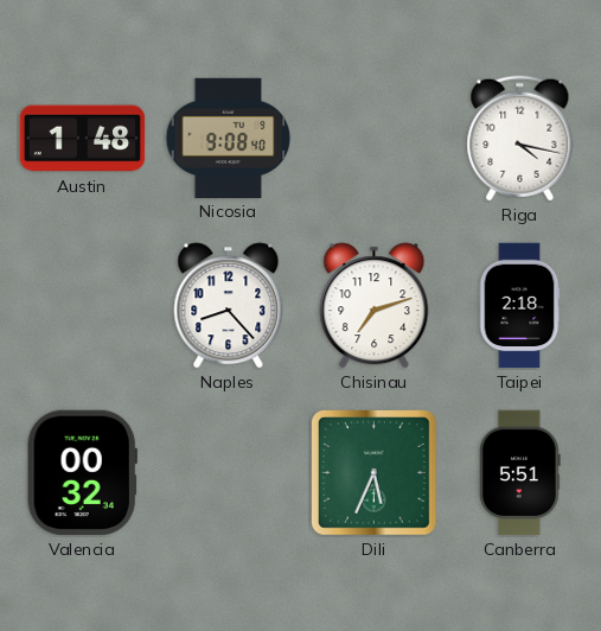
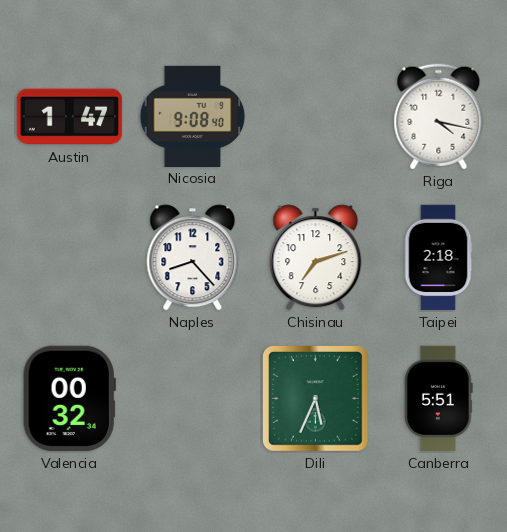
Austin: 1:48 -> 1:47
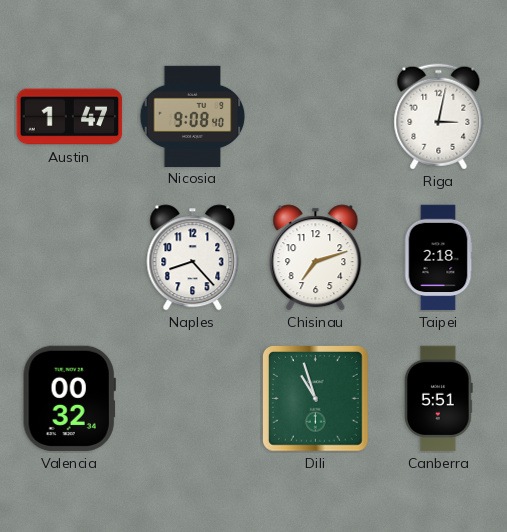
Riga: 4:17 -> 3:02
Dili: 5:34 -> 10:57
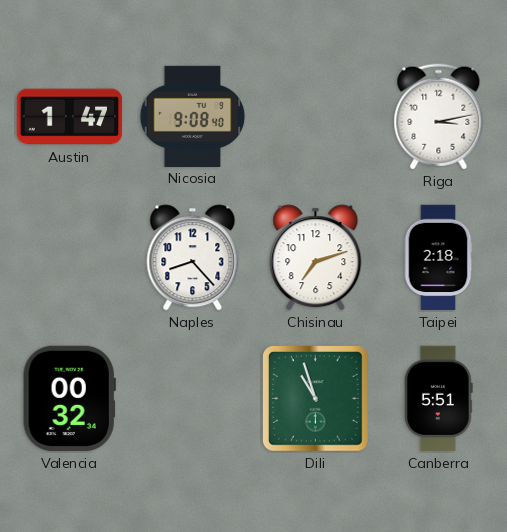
Riga: 3:02 -> 3:13
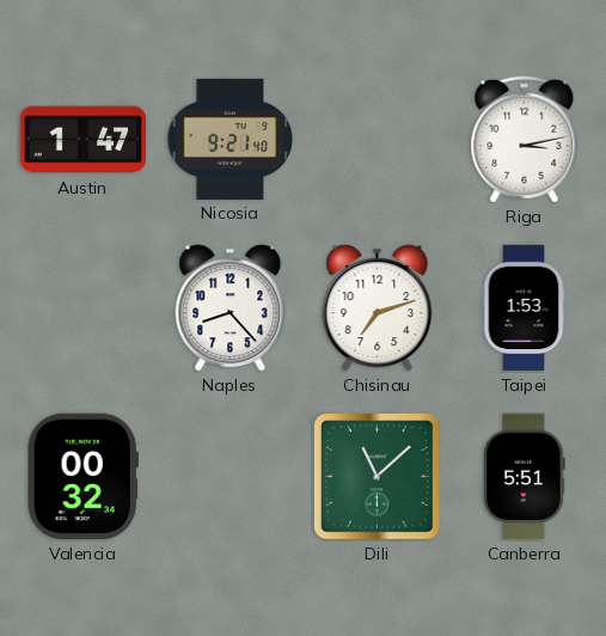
Nicosia: 9:08 -> 9:21
Taipei: 2:18 -> 1:53
Dili: 10:57 -> 11:08
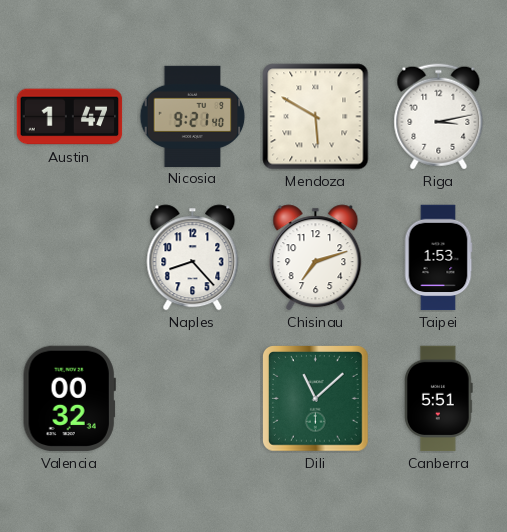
Mendoza: none -> 5:50
